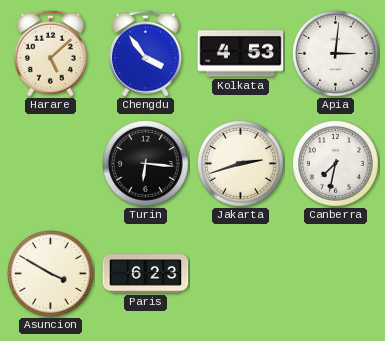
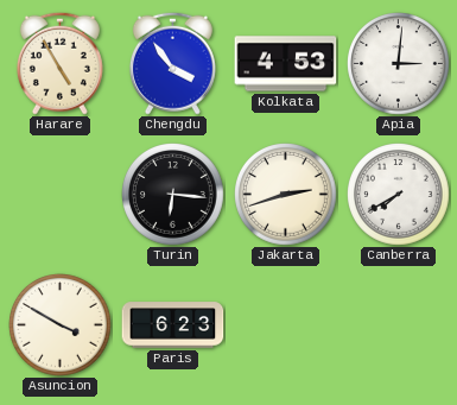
Harare: 5:08 -> 4:55
Canberra: 7:32 -> 7:40
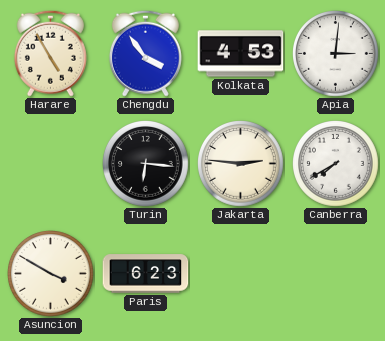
Jakarta: 2:42 -> 2:46
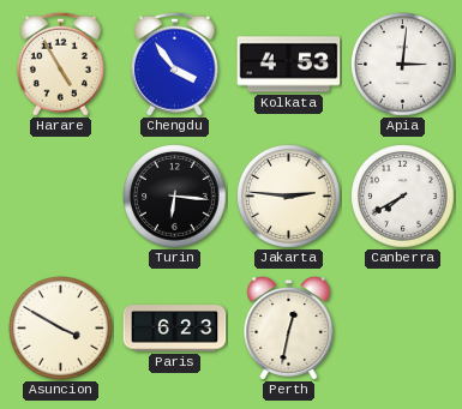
Perth: none -> 12:32
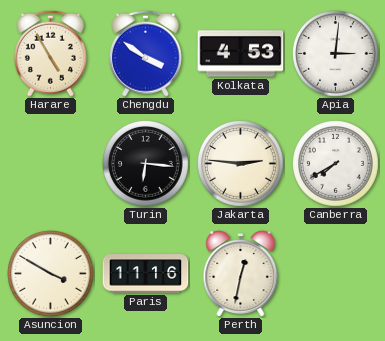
Chengdu: 3:54 -> 3:51
Paris: 6:23 -> 11:16
